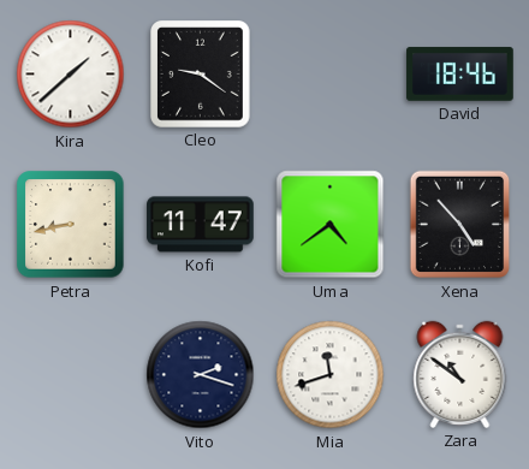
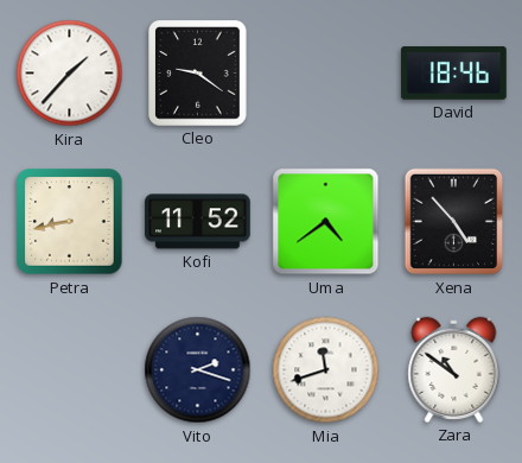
Kira: 1:38 -> 1:37
Kofi: 11:47 -> 11:52
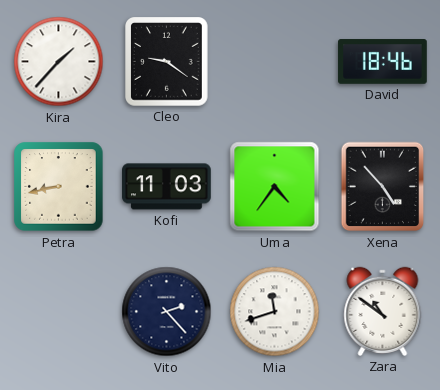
Kofi: 11:52 -> 11:03
Uma: 4:39 -> 4:36
Vito: 2:18 -> 2:23
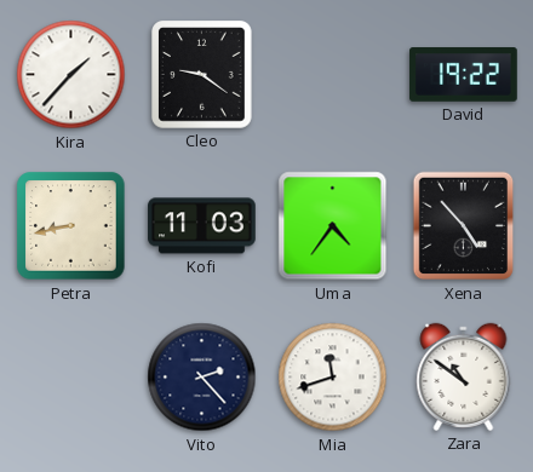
David: 18:46 -> 19:22
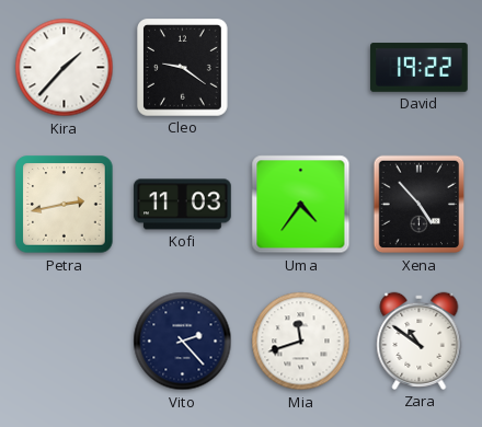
Petra: 8:43 -> 2:43
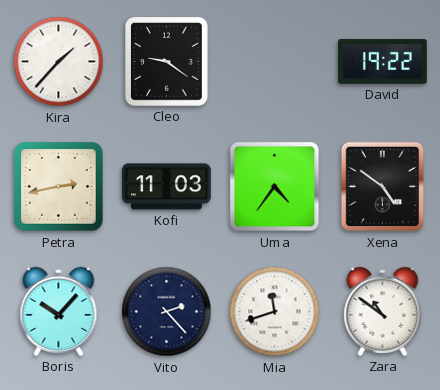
Xena: 4:53 -> 4:51
Boris: none -> 10:07
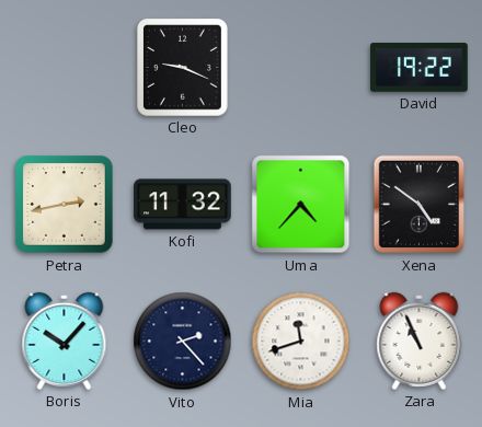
Kira: 1:37 -> none
Cleo: 9:21 -> 9:19
Kofi: 11:03 -> 11:32
Uma: 4:36 -> 4:37
Zara: 10:51 -> 10:56
